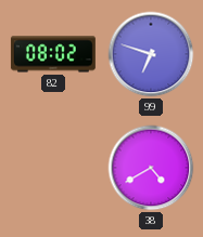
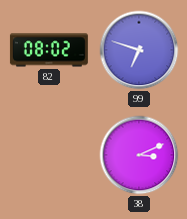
38: 4:40 -> 3:11
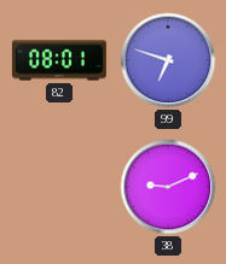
82: 08:02 -> 08:01
38: 3:11 -> 9:11
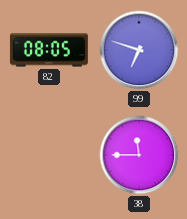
82: 08:01 -> 08:05
38: 9:11 -> 11:45
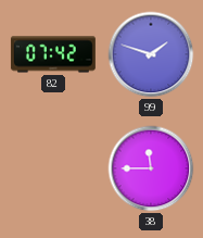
82: 08:05 -> 07:42
99: 6:48 -> 1:48
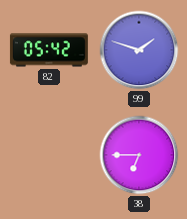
82: 07:42 -> 05:42
38: 11:45 -> 6:45
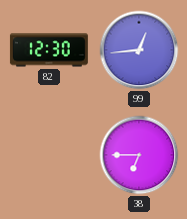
82: 05:42 -> 12:30
99: 1:48 -> 12:44
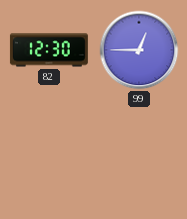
99: 12:44 -> 12:45
38: 6:45 -> none
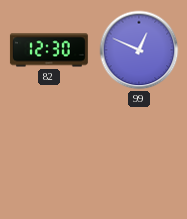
99: 12:45 -> 12:49
